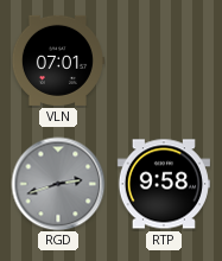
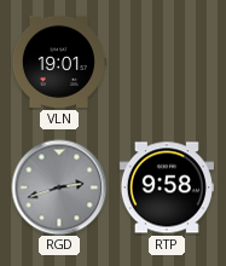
VLN: 07:01 -> 19:01
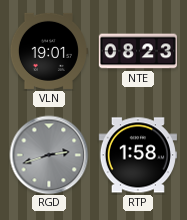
NTE: none -> 08:23
RTP: 9:58 -> 1:58
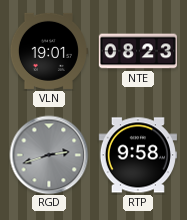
RTP: 1:58 -> 9:58
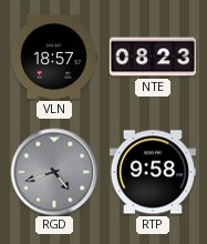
VLN: 19:01 -> 18:57
RGD: 2:42 -> 4:42
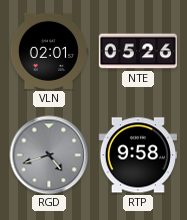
VLN: 18:57 -> 02:01
NTE: 08:23 -> 05:26
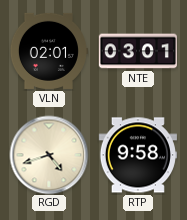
NTE: 05:26 -> 03:01
RGD dial: grey -> cream
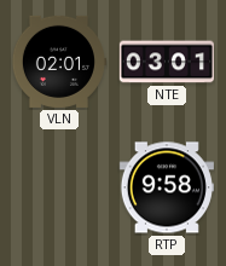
RGD: 4:42 -> none
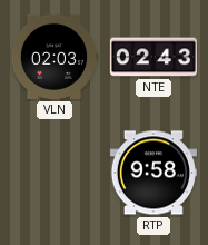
VLN: 02:01 -> 02:03
NTE: 03:01 -> 02:43
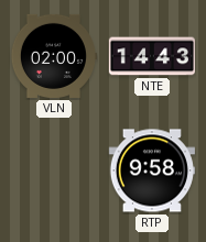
VLN: 02:03 -> 02:00
NTE: 02:43 -> 14:43
